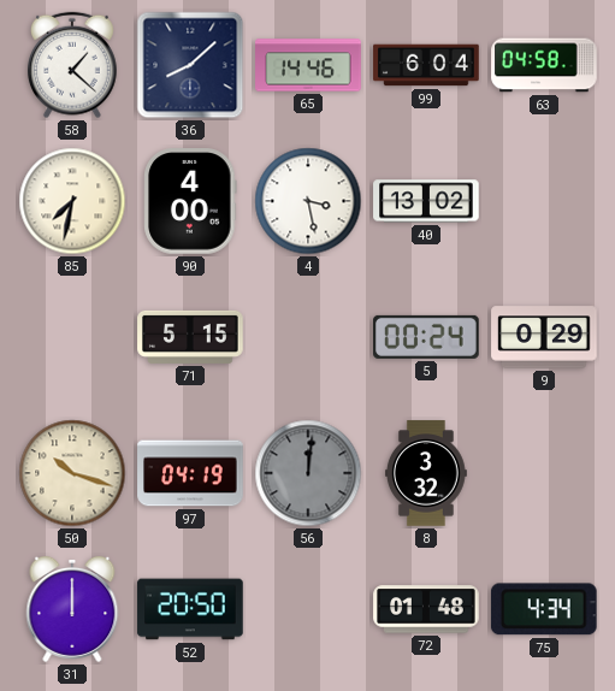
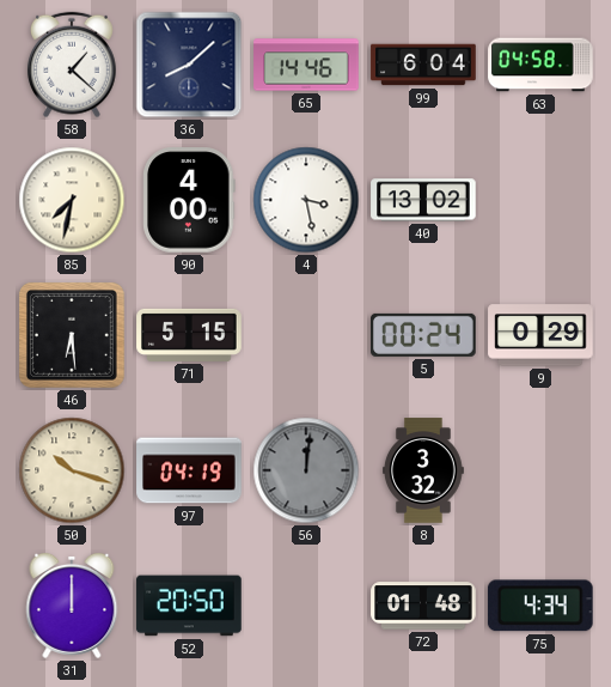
46: none -> 6:29
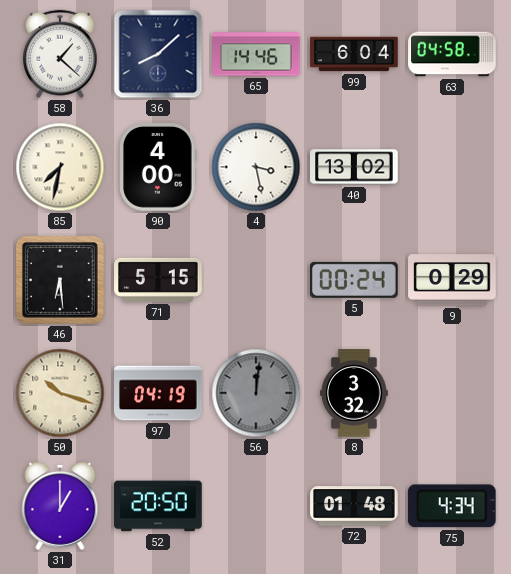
31: 12:00 -> 1:00
